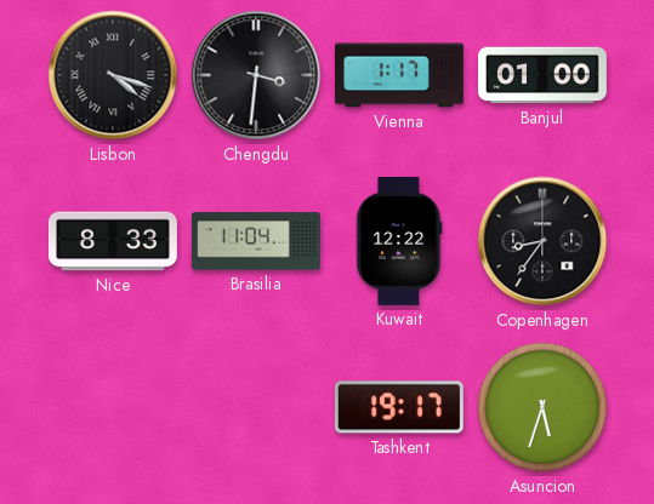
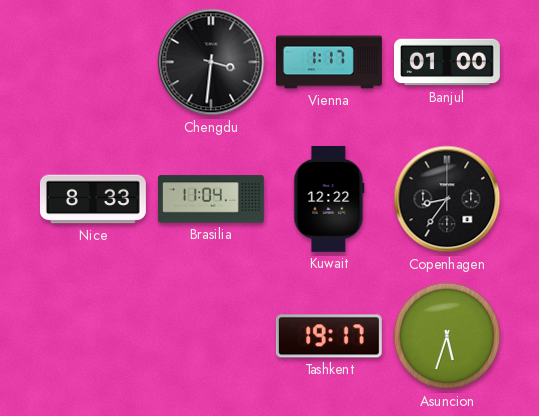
Lisbon: 4:18 -> none
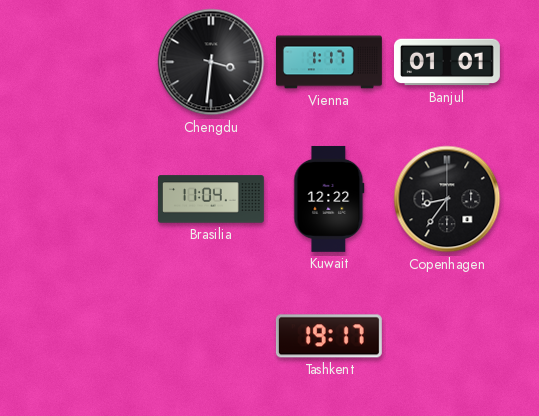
Banjul: 01:00 -> 01:01
Nice: 8:33 -> none
Asuncion: 5:33 -> none
